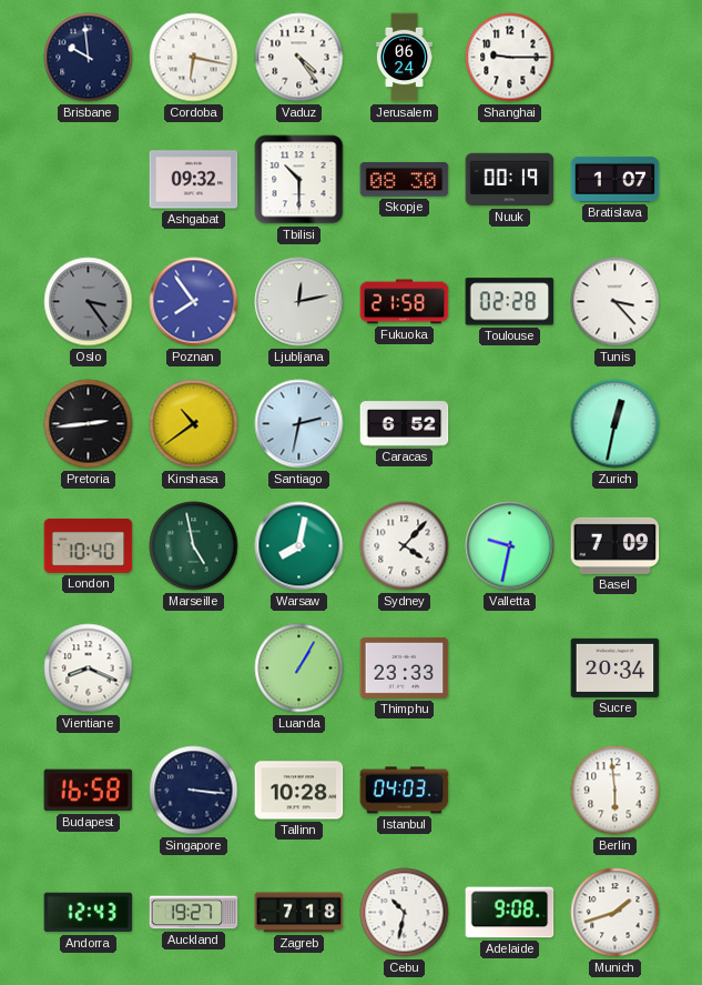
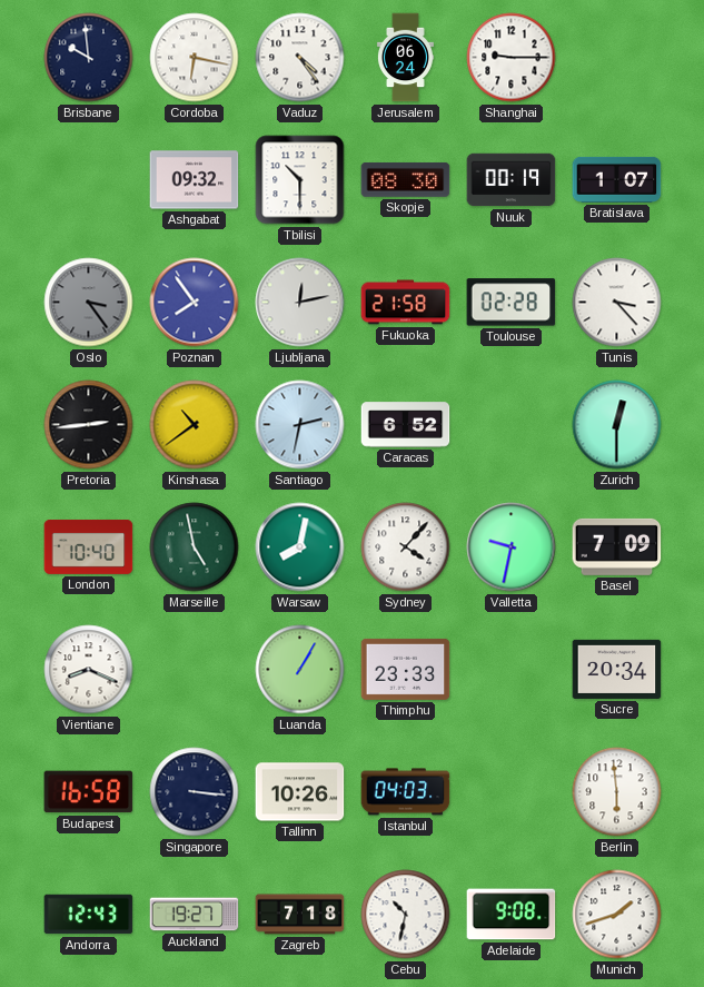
Zurich: 12:32 -> 12:30
Tallinn: 10:28 -> 10:26
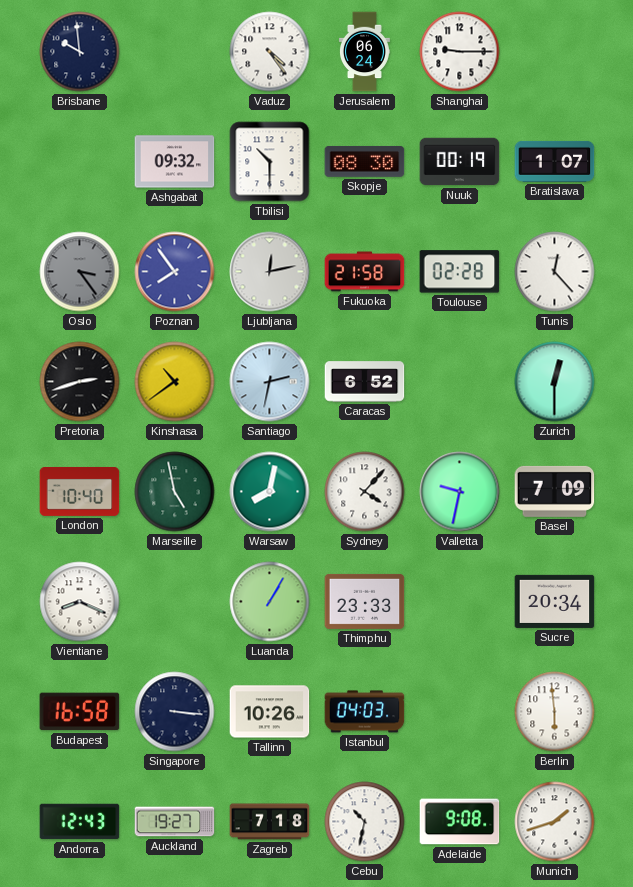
Cordoba: 6:17 -> none
Tunis: 3:23 -> 12:23
Pretoria: 2:44 -> 2:42
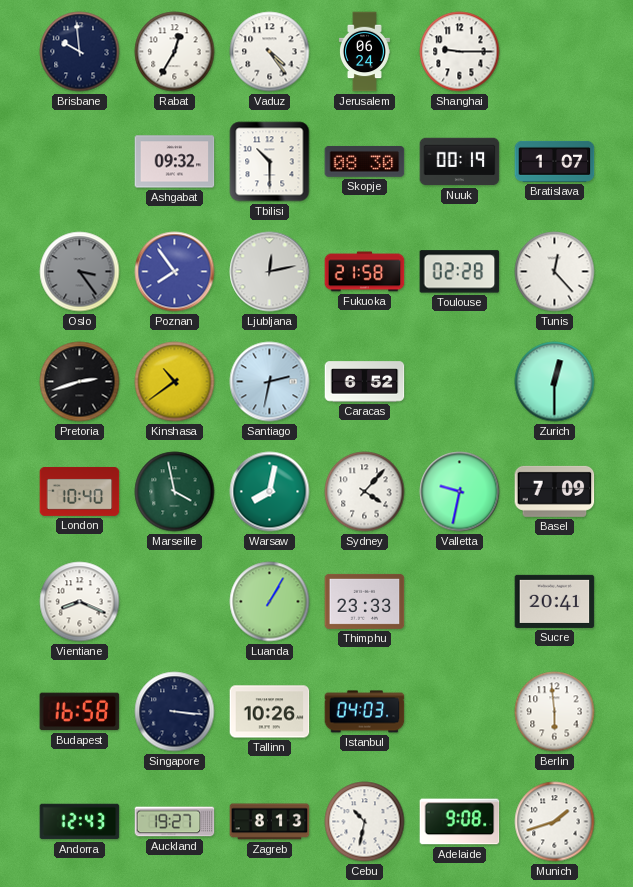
Rabat: none -> 12:35
Marseille: 4:58 -> 3:58
Sucre: 20:34 -> 20:41
Zagreb: 7:18 -> 8:13
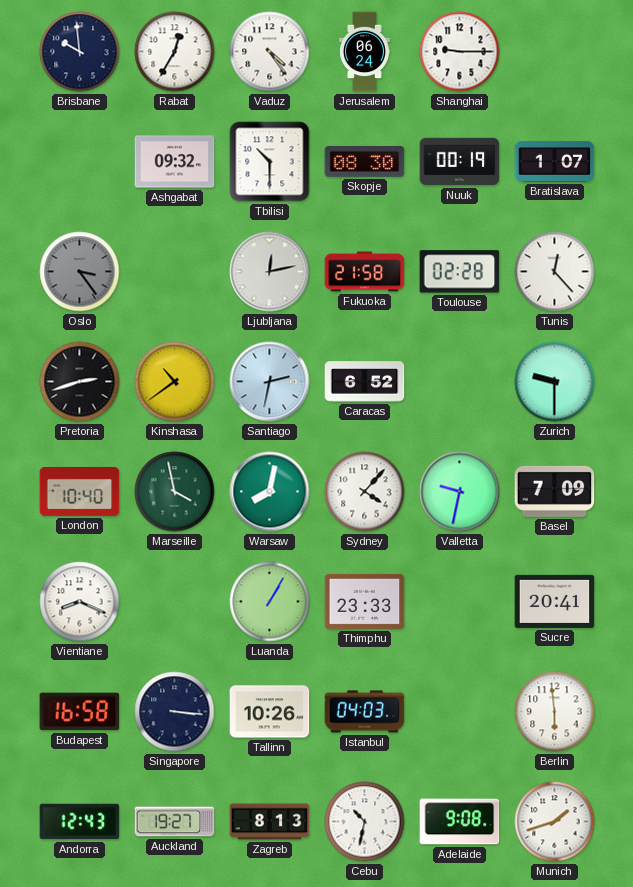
Poznan: 7:54 -> none
Zurich: 12:30 -> 9:30
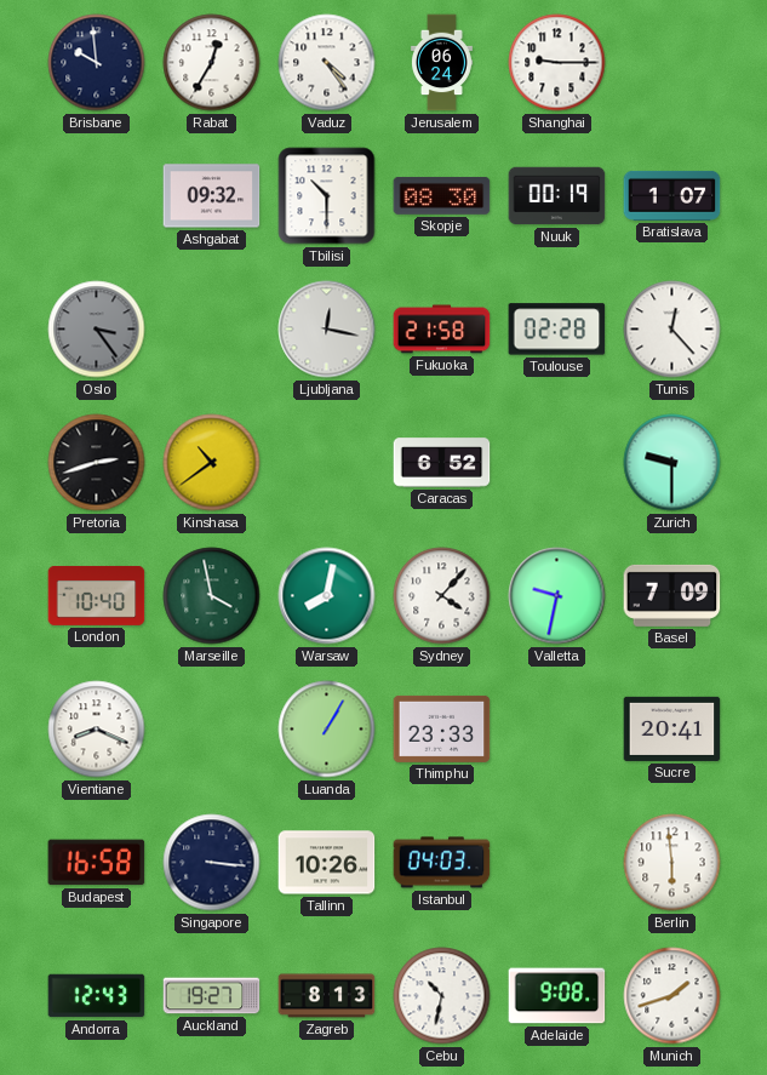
Ljubljana: 12:13 -> 12:17
Santiago: 2:32 -> none
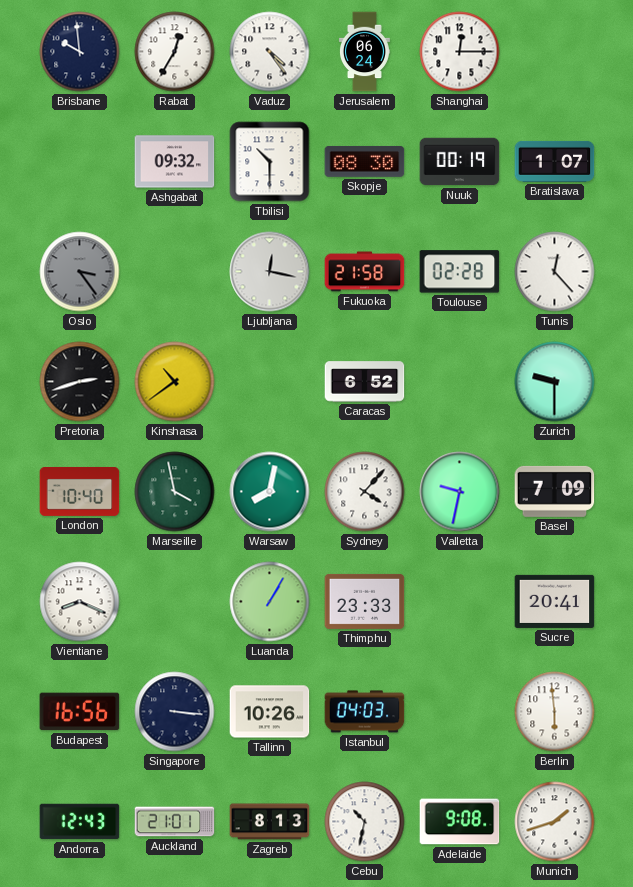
Shanghai: 9:15 -> 12:15
Budapest: 16:58 -> 16:56
Auckland: 19:27 -> 21:01
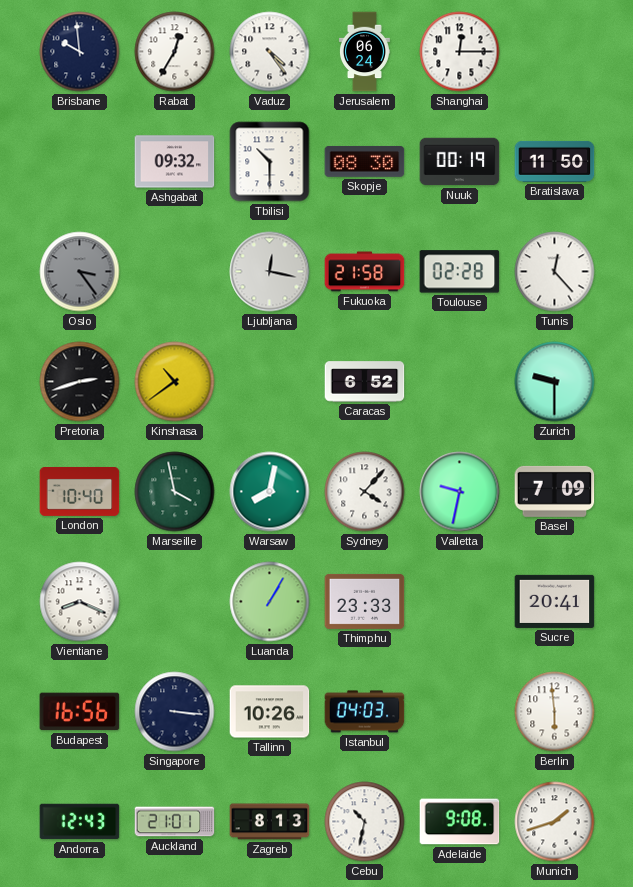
Bratislava: 1:07 -> 11:50
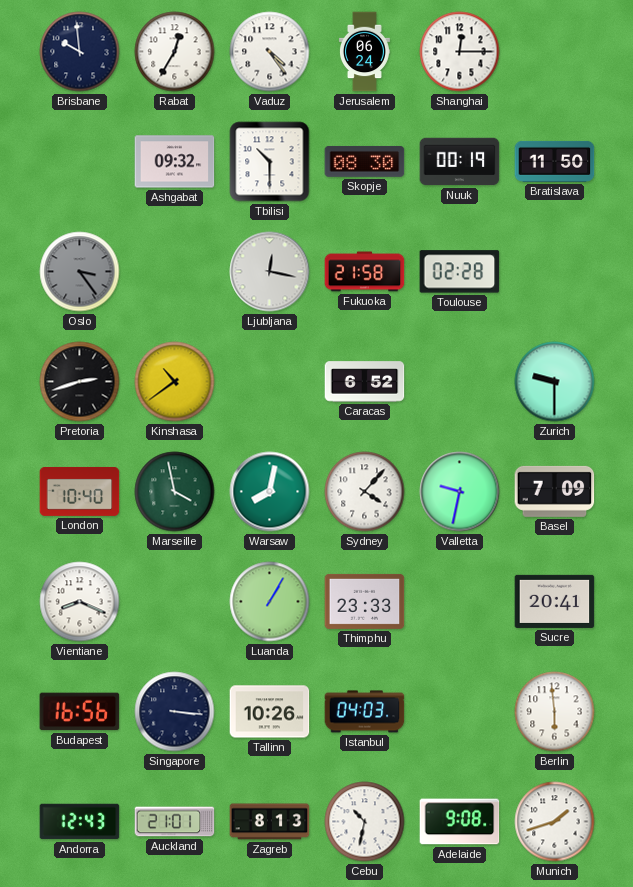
Tunis: 12:23 -> none
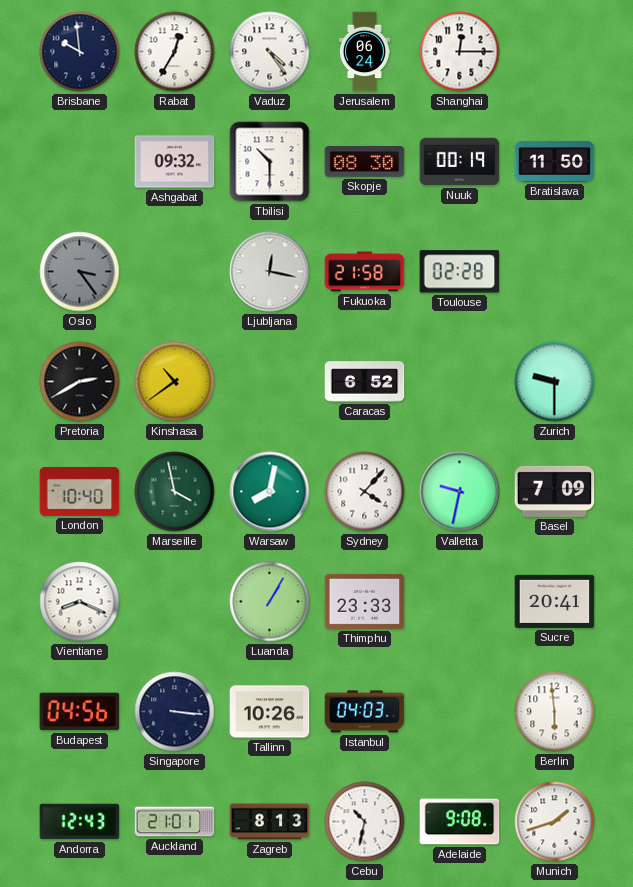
Pretoria: 2:42 -> 2:40
Budapest: 16:56 -> 04:56
